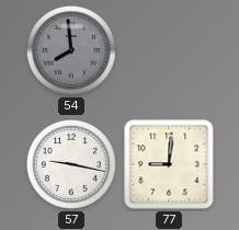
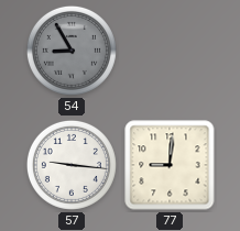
54: 7:59 -> 8:55
57: 9:17 -> 9:16
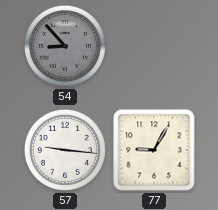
54: 8:55 -> 8:53
77: 9:01 -> 9:05
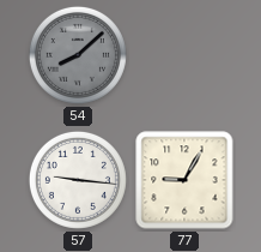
54: 8:53 -> 8:08
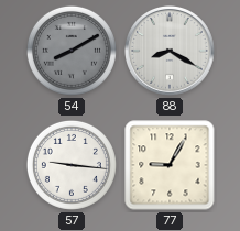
54: 8:08 -> 8:10
88: none -> 8:20
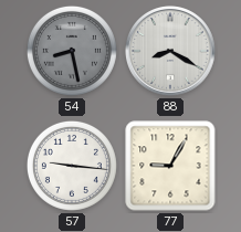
54: 8:10 -> 8:28
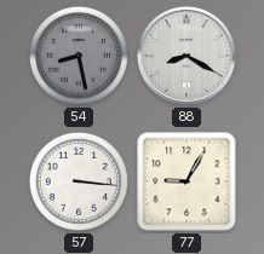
57: 9:16 -> 3:16
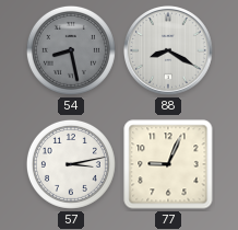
57: 3:16 -> 3:13
77: 9:05 -> 9:04
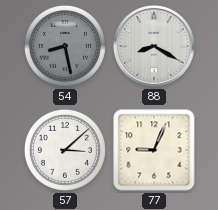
57: 3:13 -> 3:08
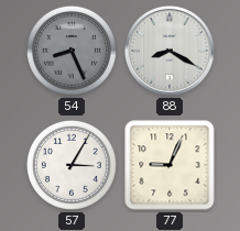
54: 8:28 -> 8:26
57: 3:08 -> 3:05
